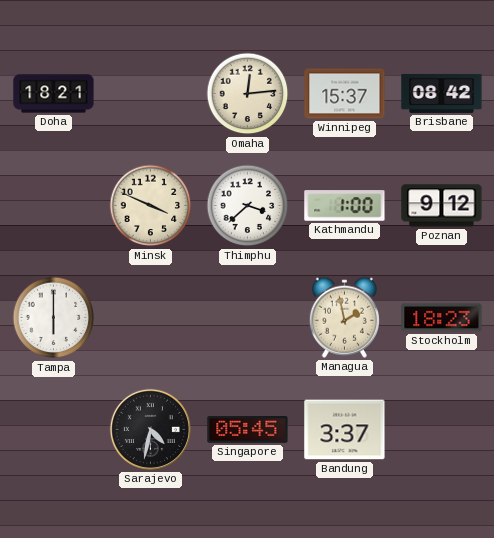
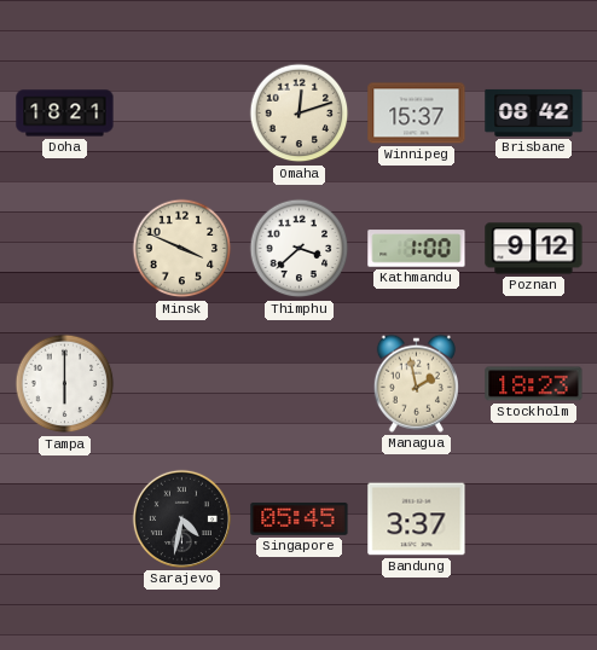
Omaha: 12:14 -> 12:12
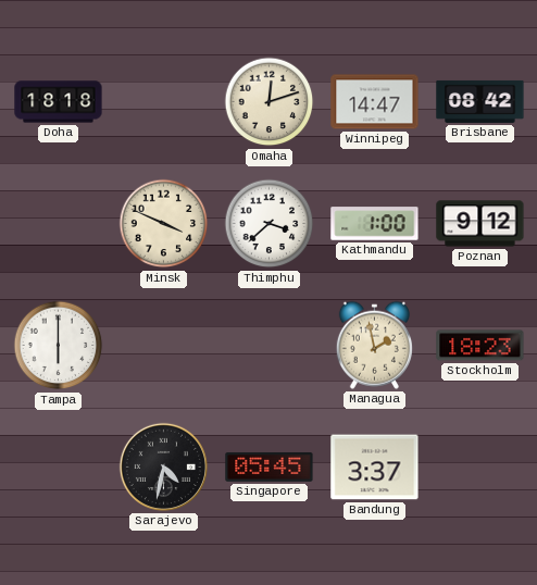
Doha: 18:21 -> 18:18
Winnipeg: 15:37 -> 14:47
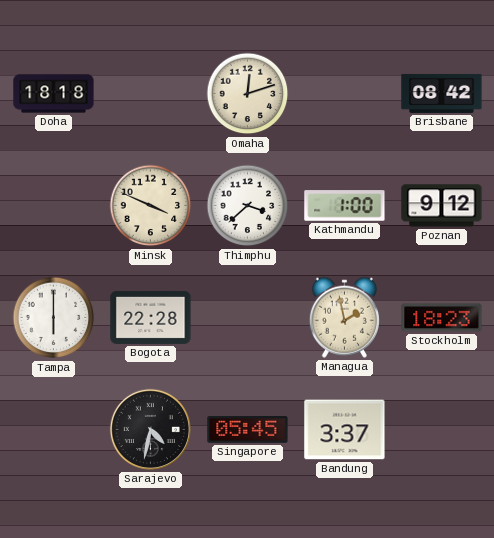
Winnipeg: 14:47 -> none
Bogota: none -> 22:28
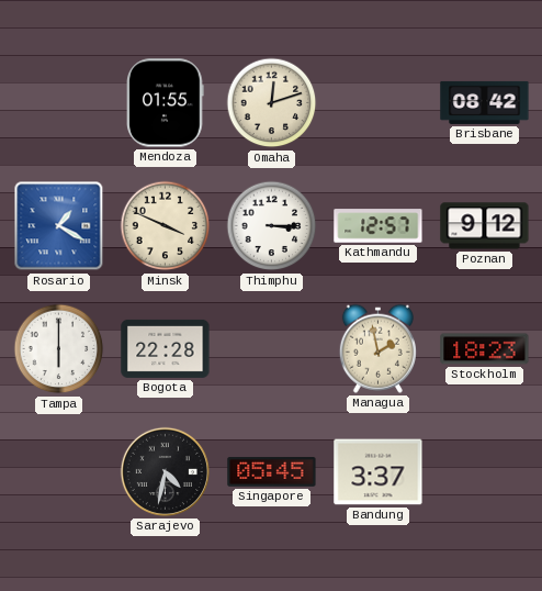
Doha: 18:18 -> none
Mendoza: none -> 01:55
Rosario: none -> 1:20
Thimphu: 3:38 -> 3:15
Kathmandu: 1:00 -> 12:57
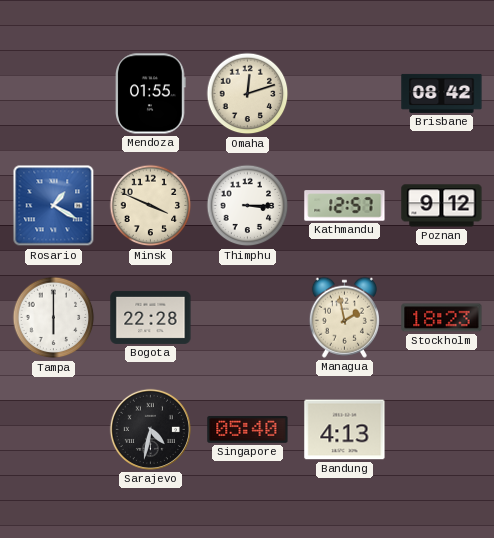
Singapore: 05:45 -> 05:40
Bandung: 3:37 -> 4:13
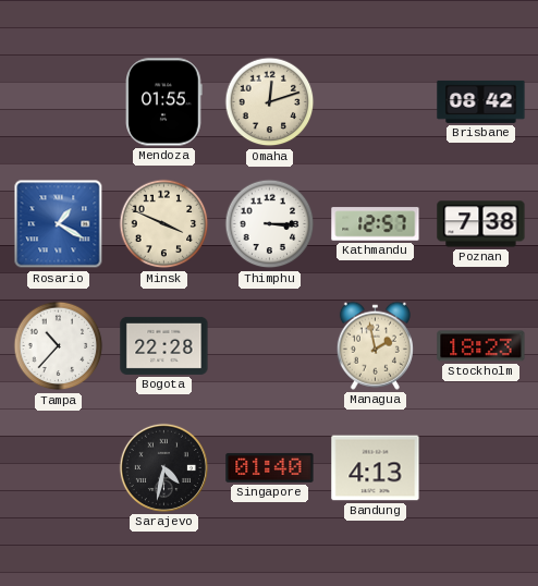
Poznan: 9:12 -> 7:38
Tampa: 6:00 -> 10:37
Singapore: 05:40 -> 01:40
